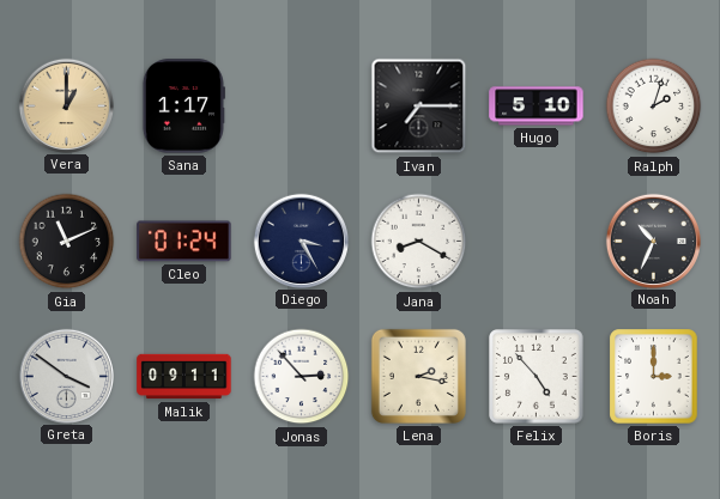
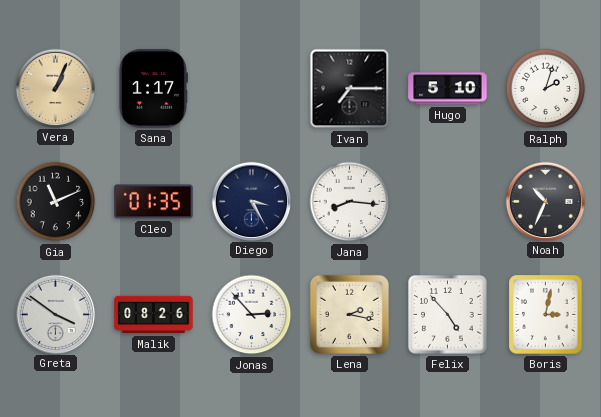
Vera: 1:00 -> 1:04
Cleo: 01:24 -> 01:35
Jana: 8:20 -> 8:16
Malik: 09:11 -> 08:26
Boris: 3:00 -> 3:02
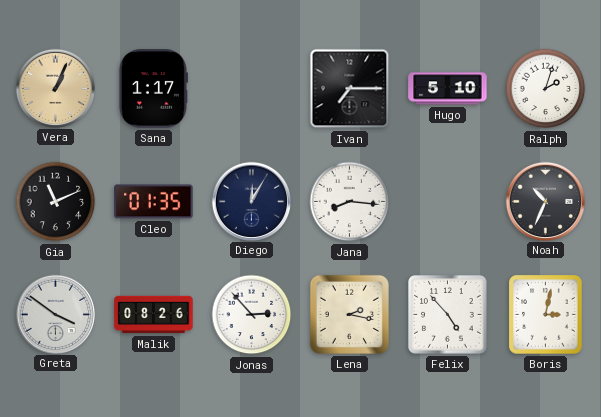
Diego: 3:25 -> 12:05
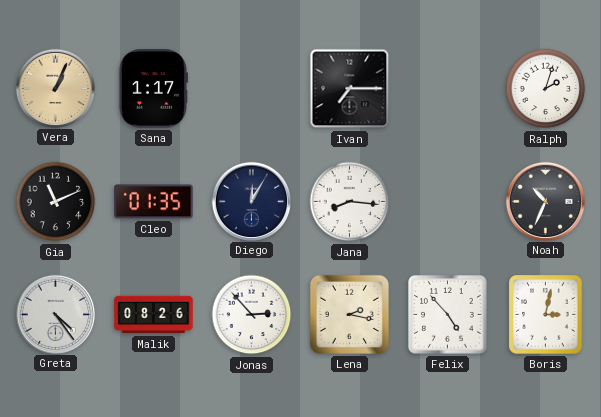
Hugo: 5:10 -> none
Greta: 3:51 -> 4:24
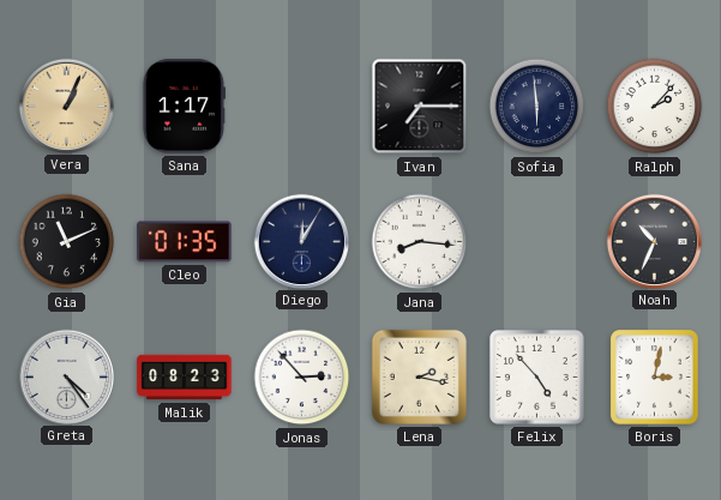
Sofia: none -> 5:59
Ralph: 2:03 -> 2:07
Malik: 08:26 -> 08:23
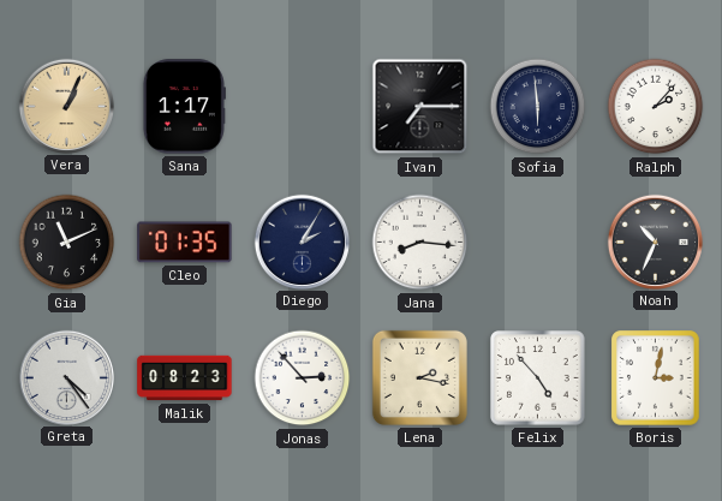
Diego: 12:05 -> 2:05
